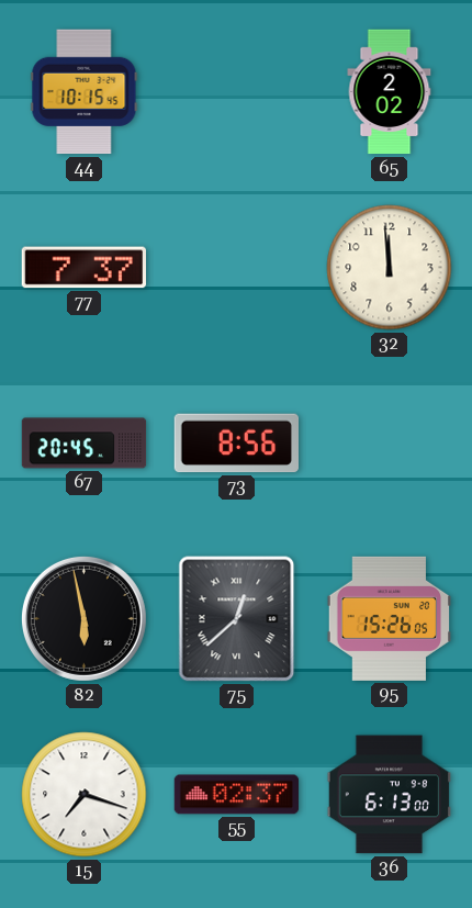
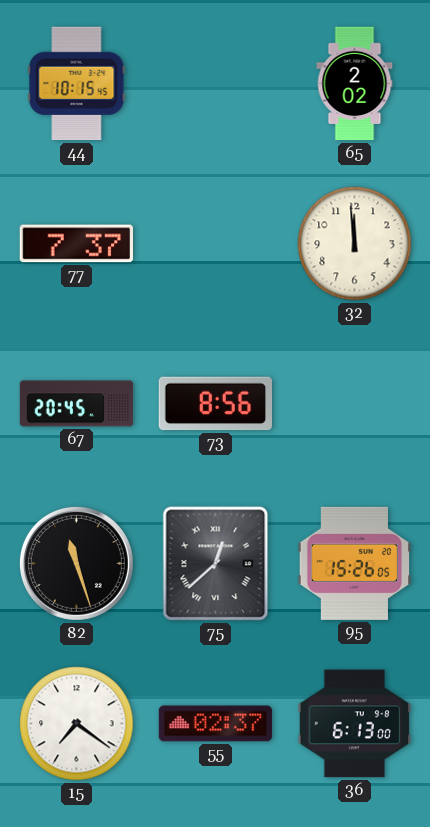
82: 5:58 -> 11:27
15: 7:18 -> 7:21
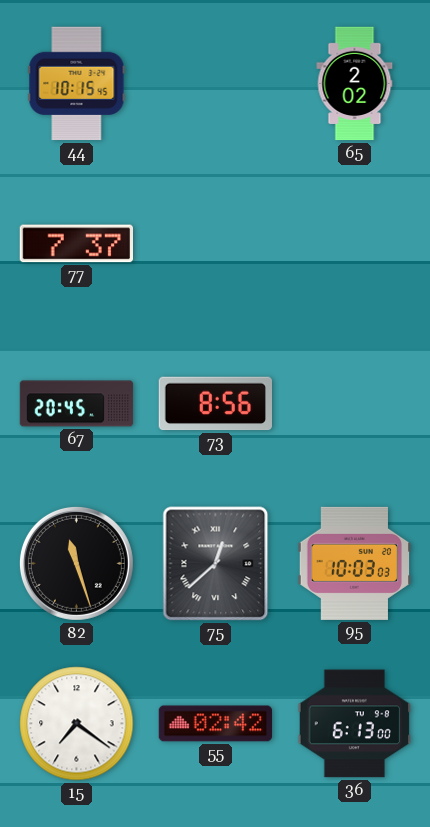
32: 11:59 -> none
95: 15:26 -> 10:03
55: 02:37 -> 02:42
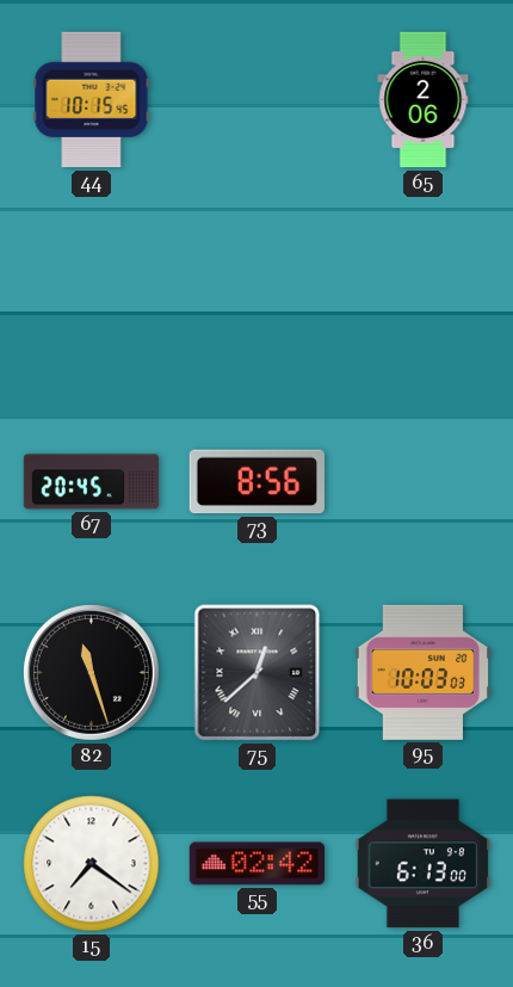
65: 2:02 -> 2:06
77: 7:37 -> none
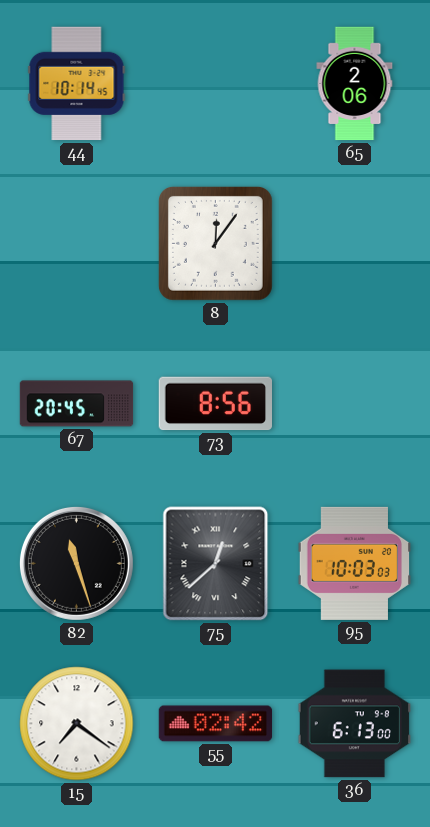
44: 10:15 -> 10:14
8: none -> 12:06
